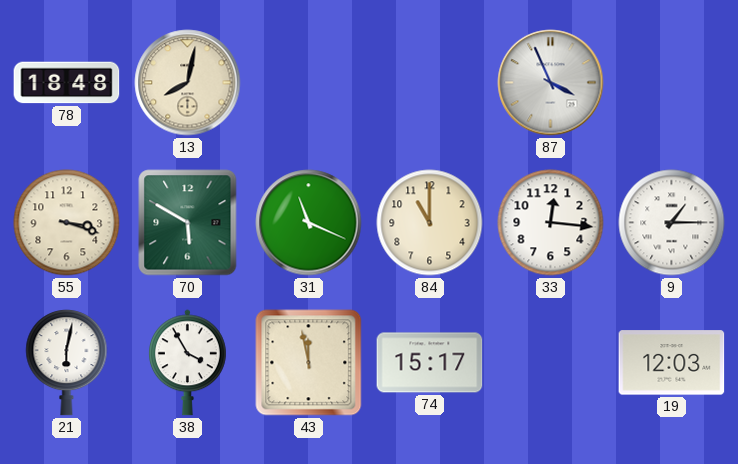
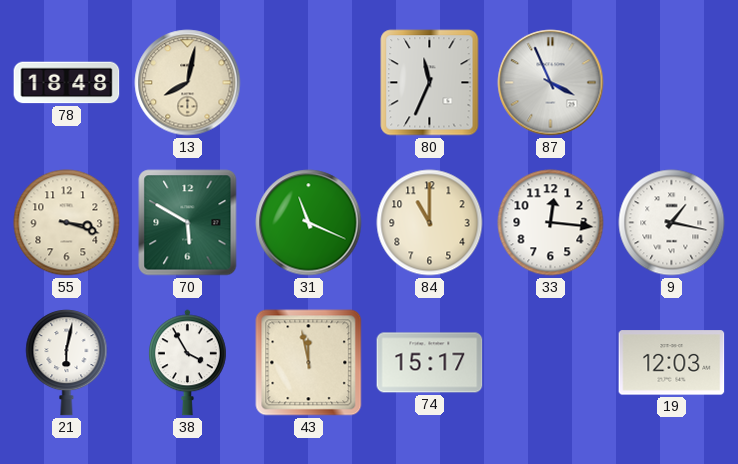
80: none -> 11:34
9: 1:15 -> 1:17
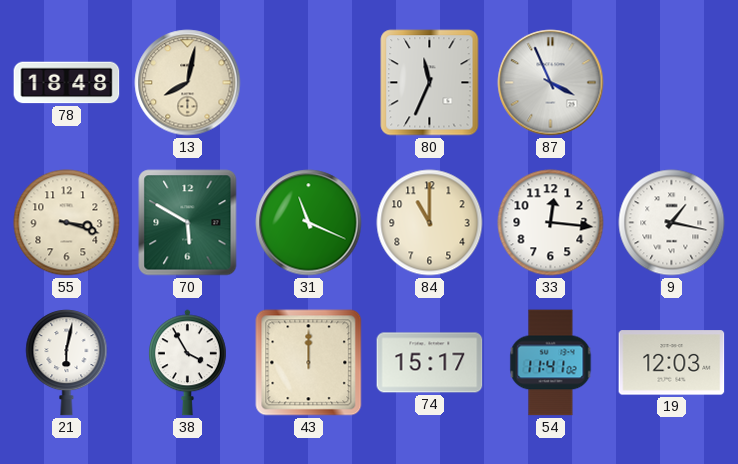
43: 11:58 -> 12:00
54: none -> 11:41
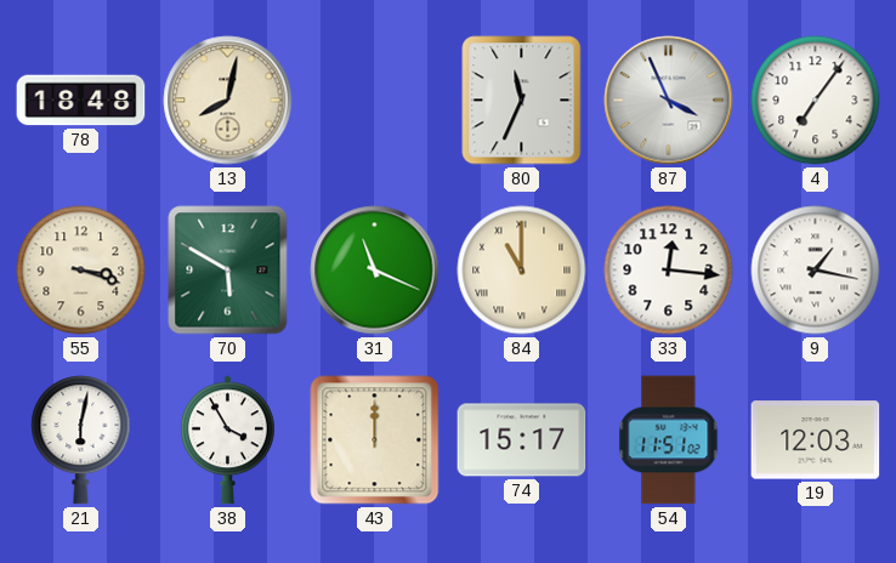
4: none -> 7:06
84 numerals: Arabic -> Roman
54: 11:41 -> 11:51
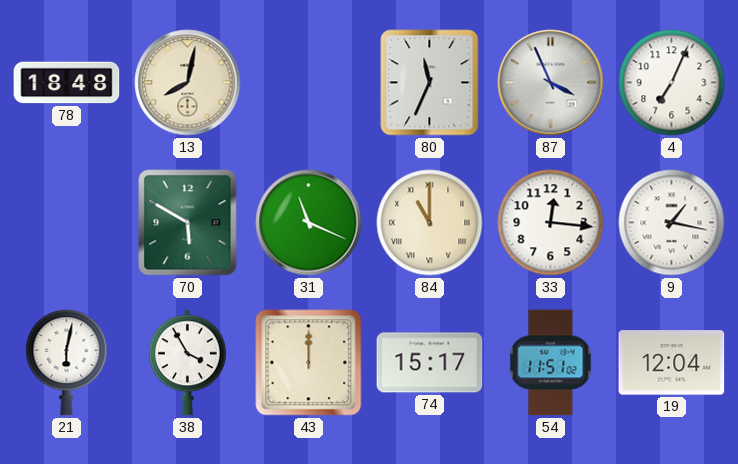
4: 7:06 -> 7:04
55: 3:18 -> none
19: 12:03 -> 12:04
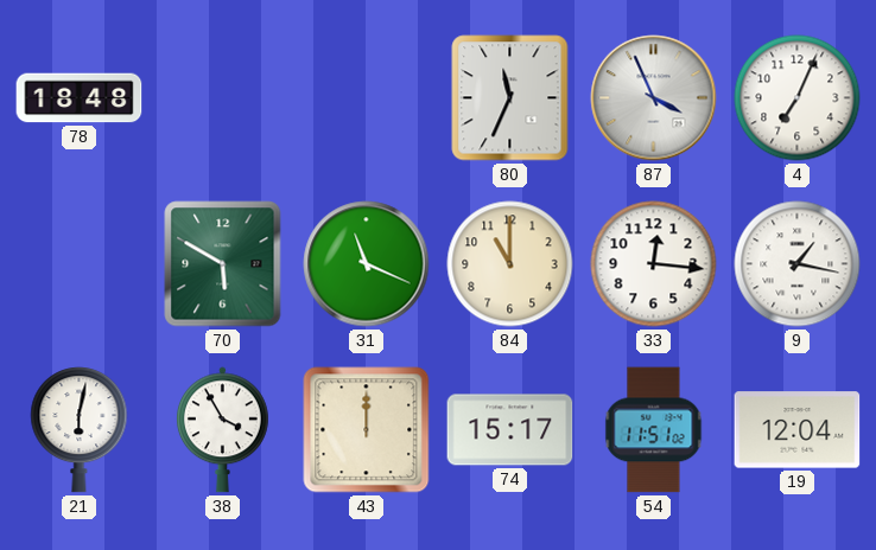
13: 8:02 -> none
84 numerals: Roman -> Arabic
